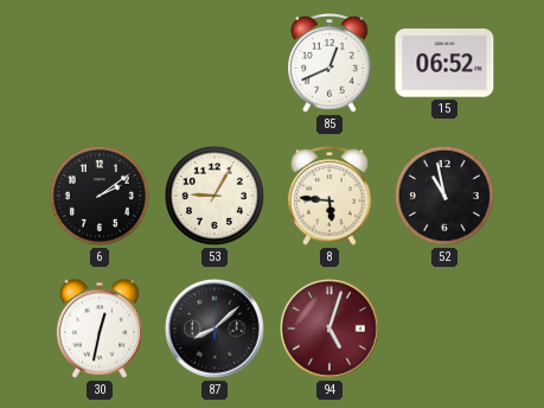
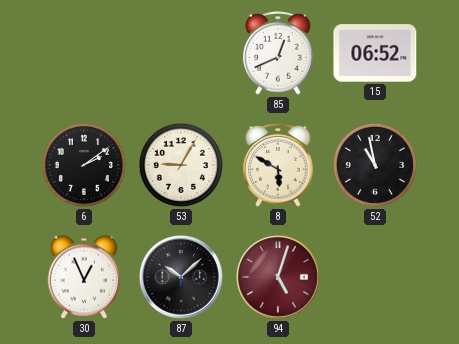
8: 5:46 -> 5:50
30: 12:32 -> 12:56
87: 8:08 -> 10:08
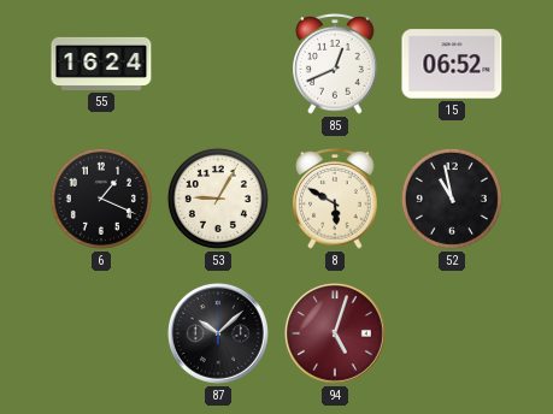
55: none -> 16:24
6: 2:09 -> 1:19
30: 12:56 -> none
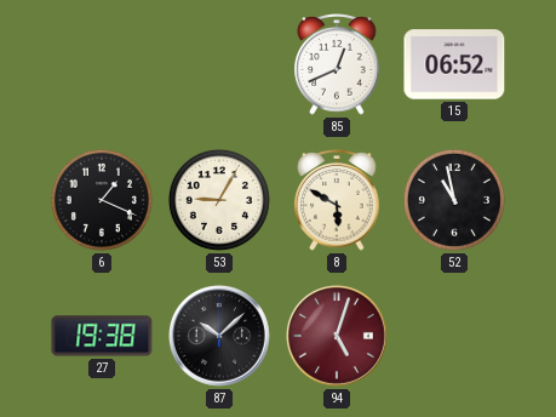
55: 16:24 -> none
27: none -> 19:38
